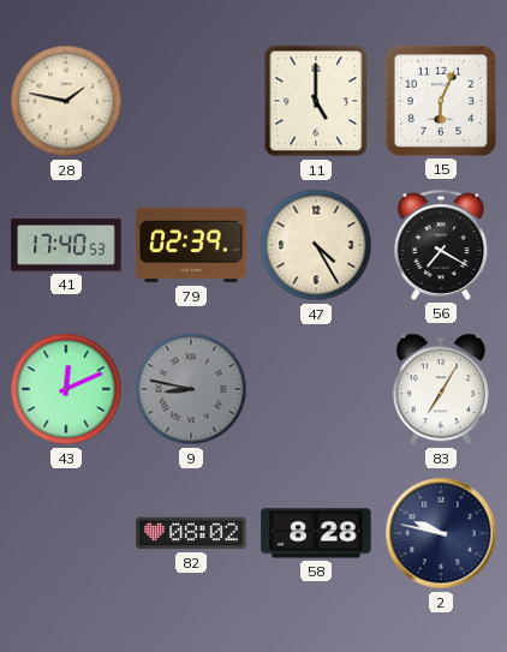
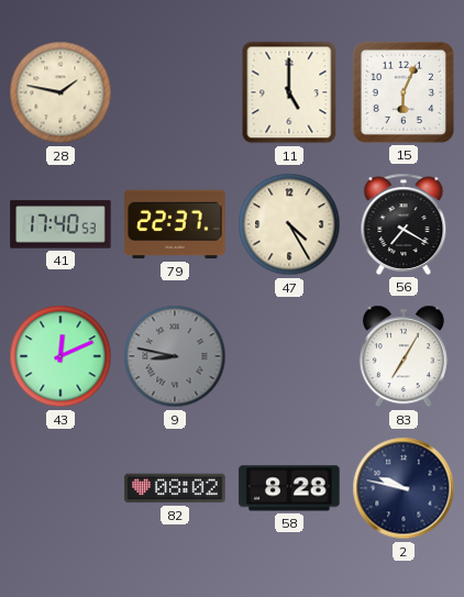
79: 02:39 -> 22:37
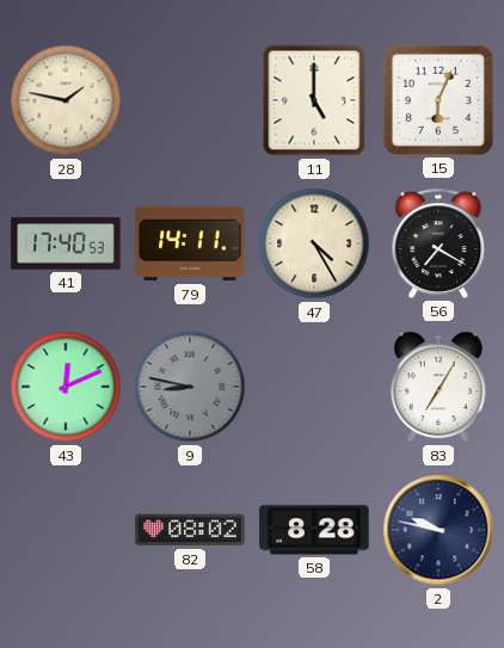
79: 22:37 -> 14:11
